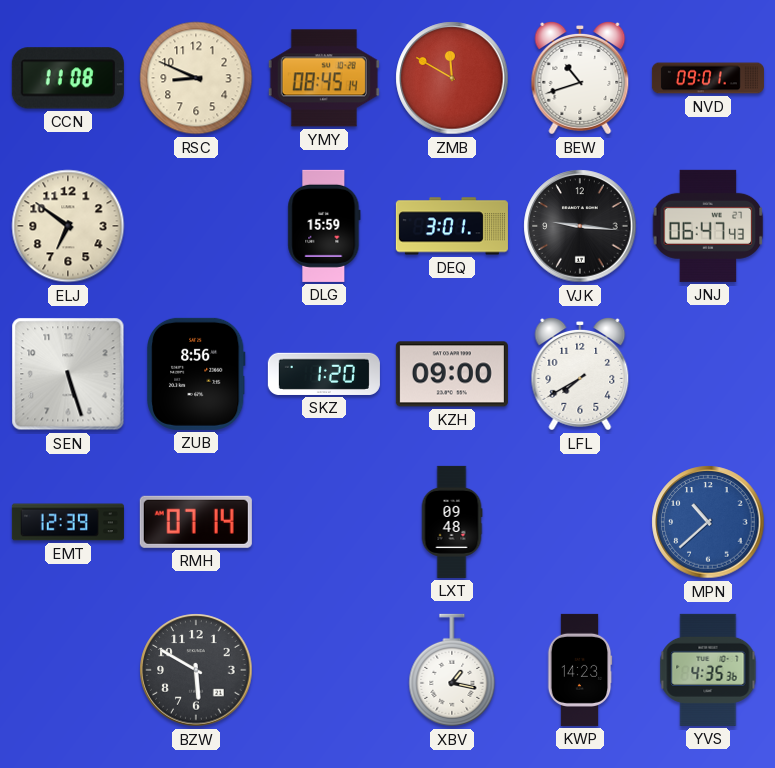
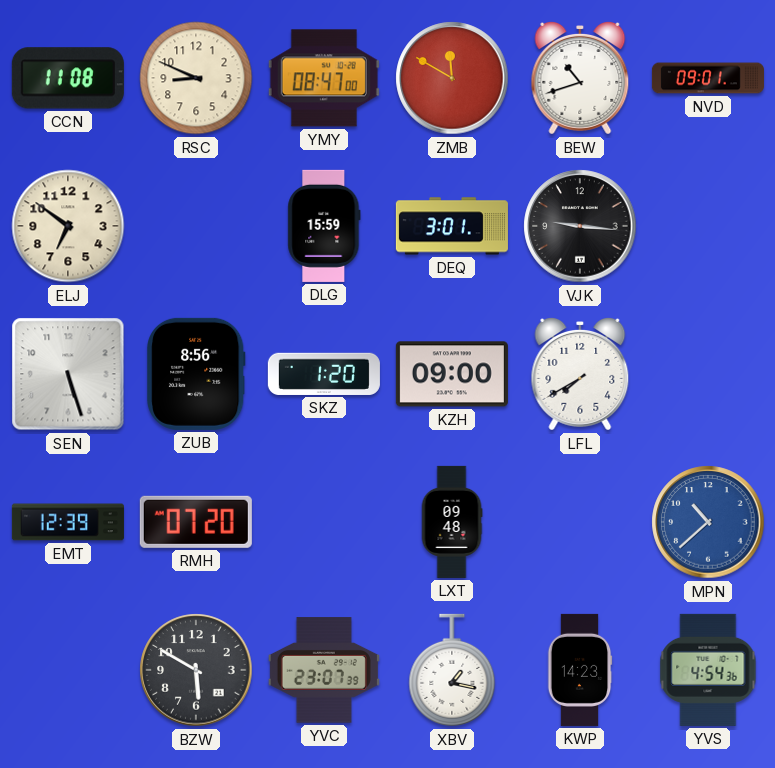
YMY: 08:45 -> 08:47
JNJ: 06:47 -> none
RMH: 07:14 -> 07:20
YVC: none -> 23:07
YVS: 4:35 -> 4:54
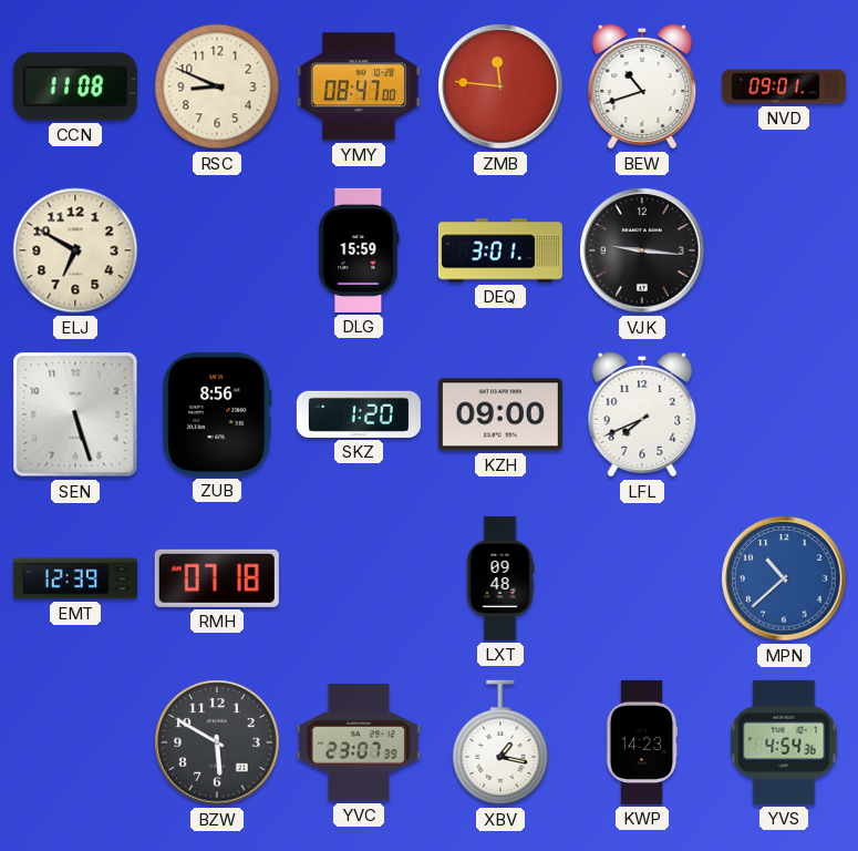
ZMB: 11:50 -> 11:46
ELJ: 6:51 -> 6:50
LFL: 7:40 -> 7:41
RMH: 07:20 -> 07:18
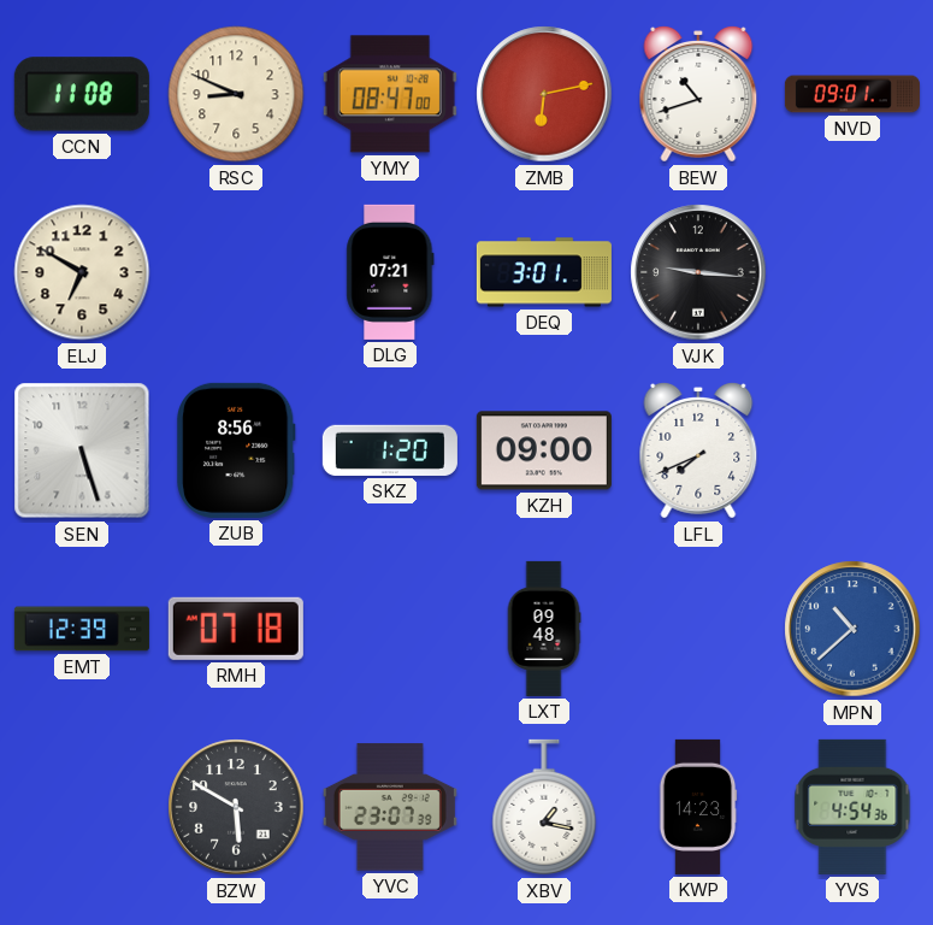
ZMB: 11:46 -> 6:13
DLG: 15:59 -> 07:21
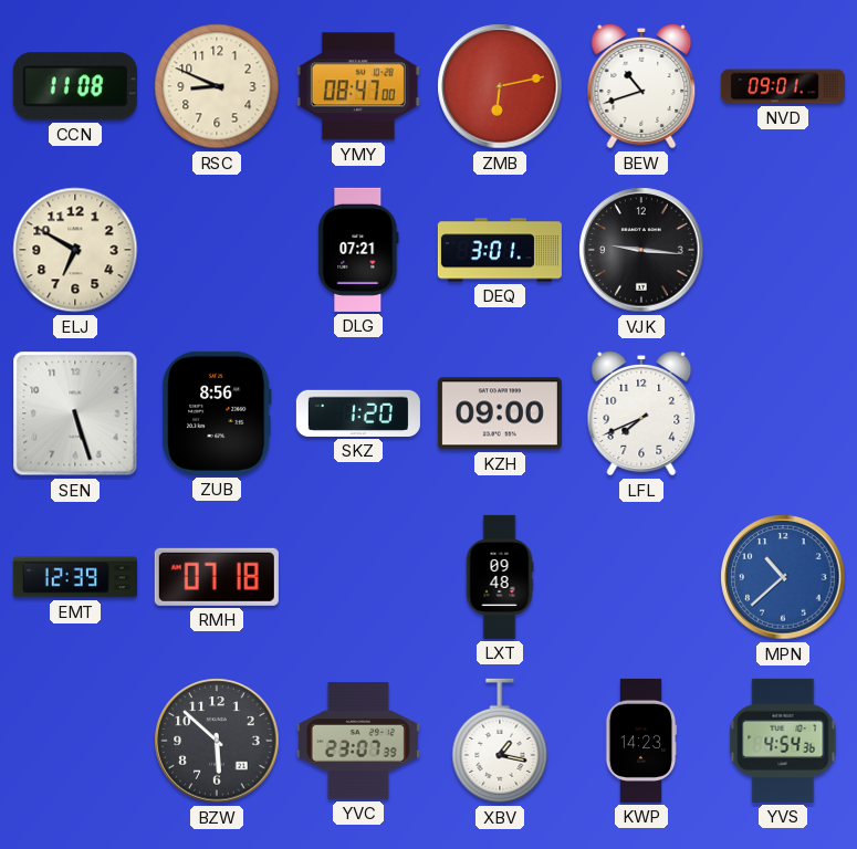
BZW: 5:50 -> 5:52
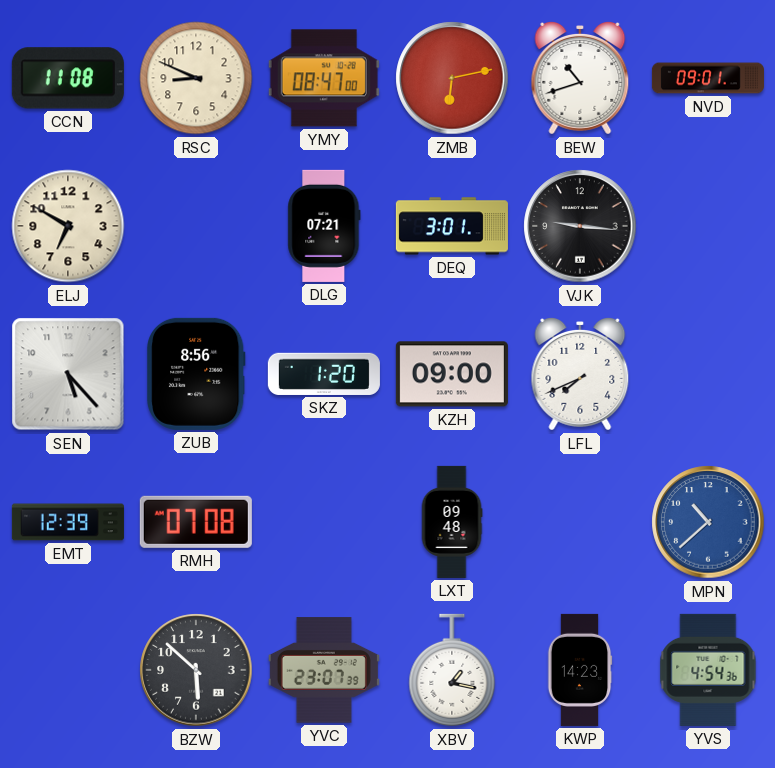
SEN: 5:27 -> 5:23
RMH: 07:18 -> 07:08
